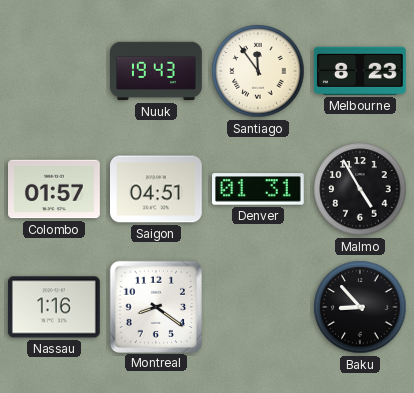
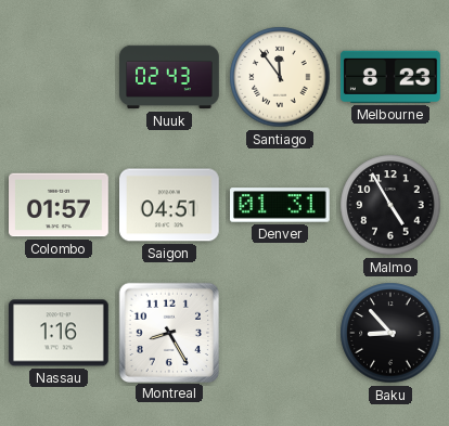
Nuuk: 19:43 -> 02:43
Montreal: 8:21 -> 8:25
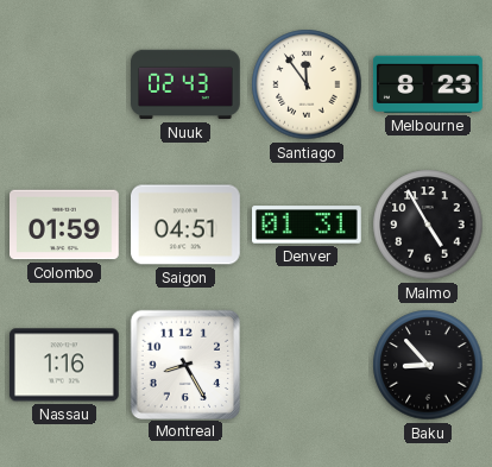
Colombo: 01:57 -> 01:59
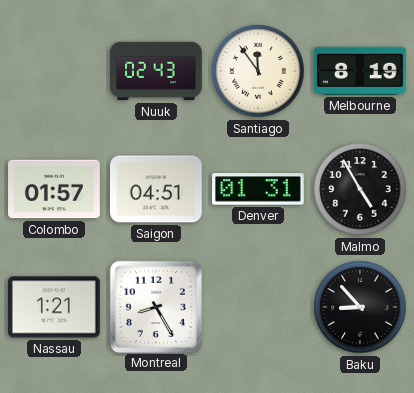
Melbourne: 8:23 -> 8:19
Colombo: 01:59 -> 01:57
Nassau: 1:16 -> 1:21
